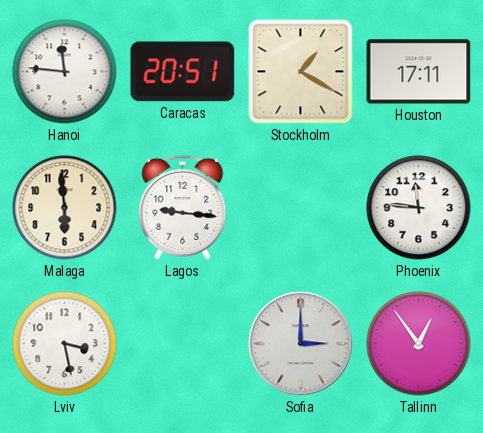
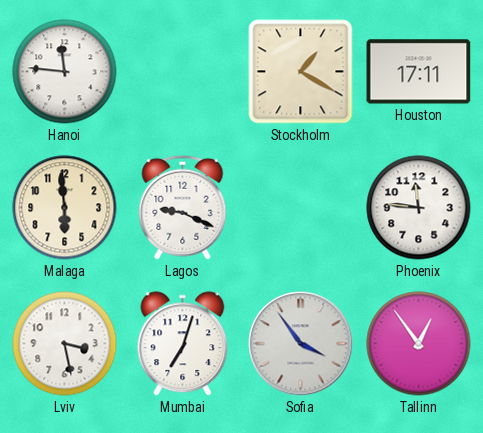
Caracas: 20:51 -> none
Lagos: 9:16 -> 9:19
Mumbai: none -> 7:03
Sofia: 3:00 -> 3:54
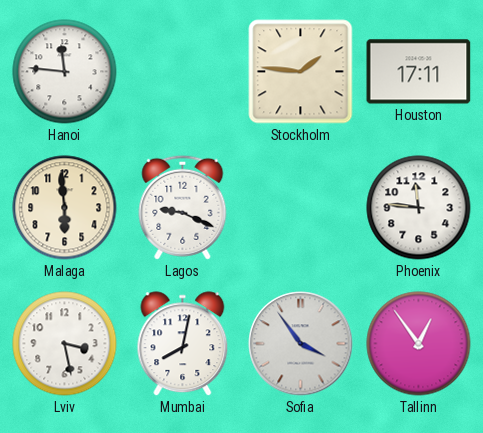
Stockholm: 1:20 -> 1:46
Mumbai: 7:03 -> 8:02
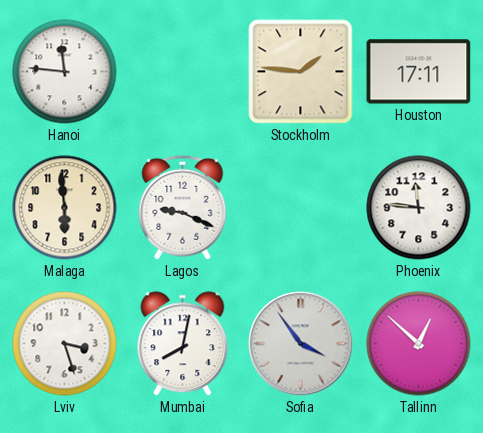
Lviv: 3:28 -> 3:27
Tallinn: 12:54 -> 12:52
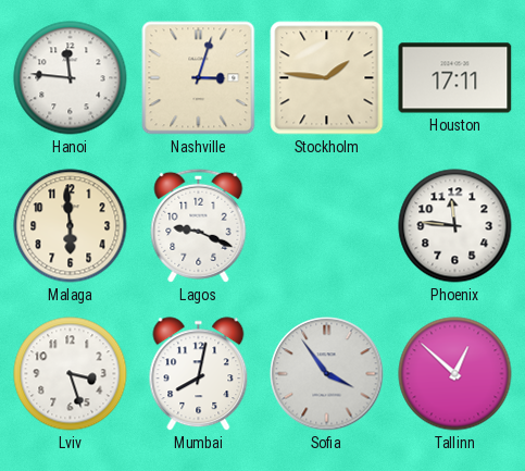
Nashville: none -> 3:03
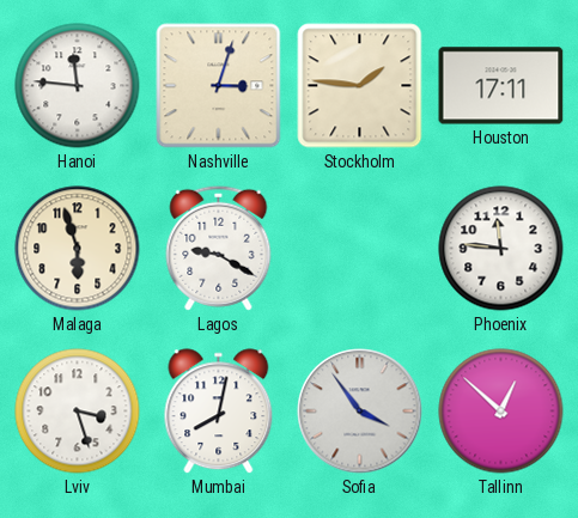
Malaga: 5:59 -> 5:57
Lagos: 9:19 -> 9:20
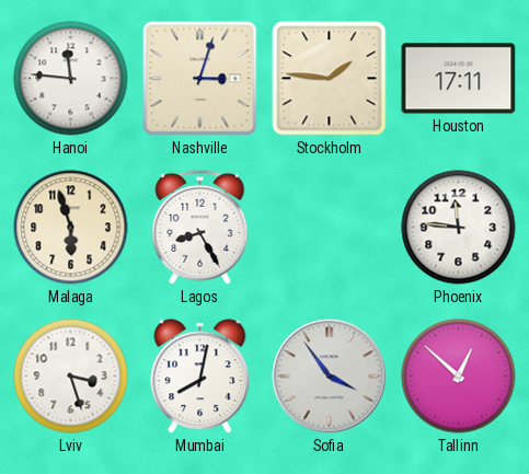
Lagos: 9:20 -> 8:25
